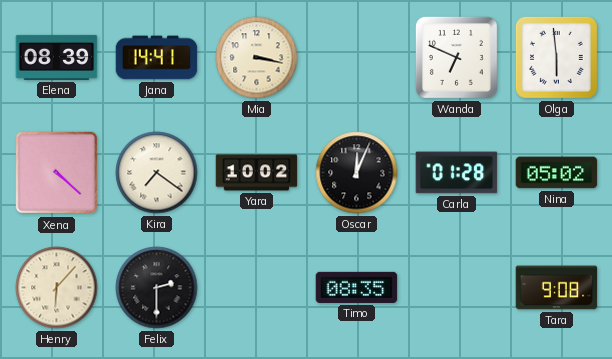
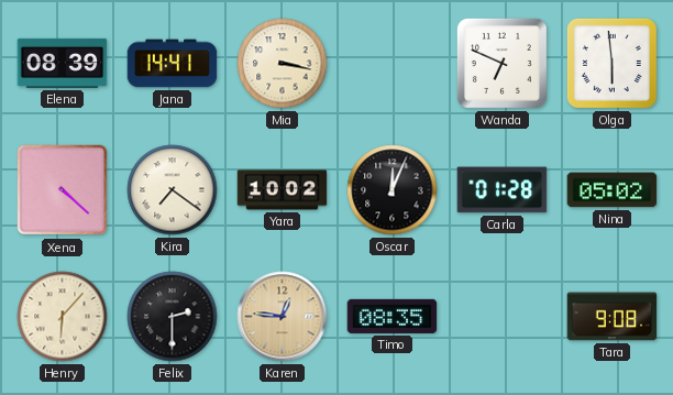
Karen: none -> 12:46
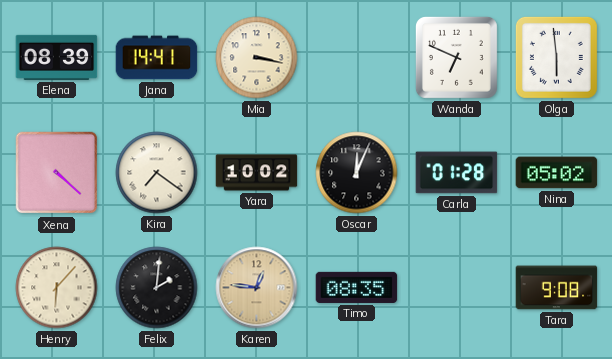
Felix: 2:30 -> 2:01
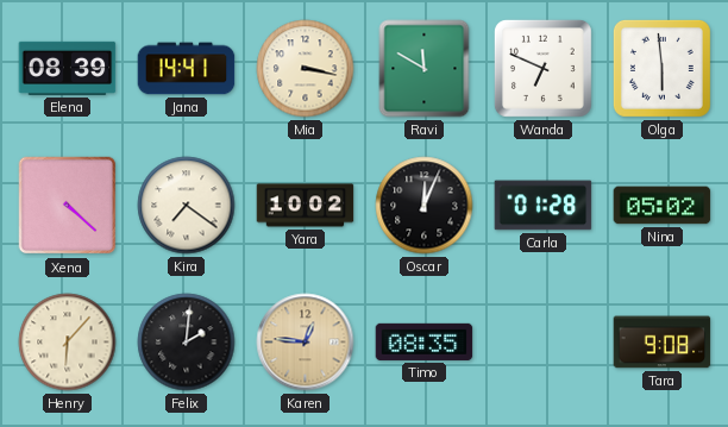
Ravi: none -> 11:50
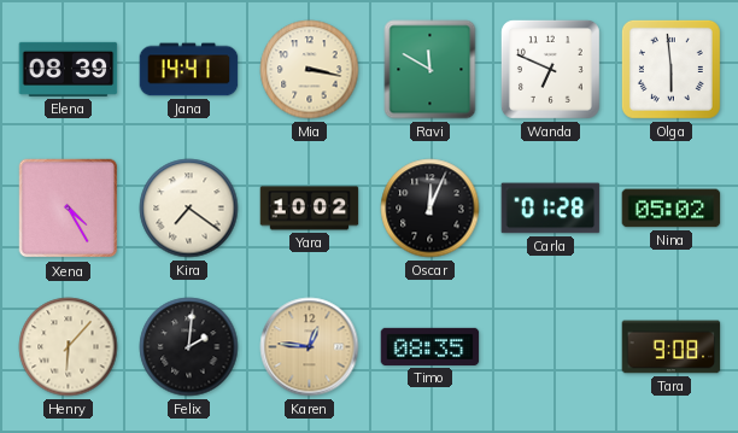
Xena: 4:22 -> 4:25
